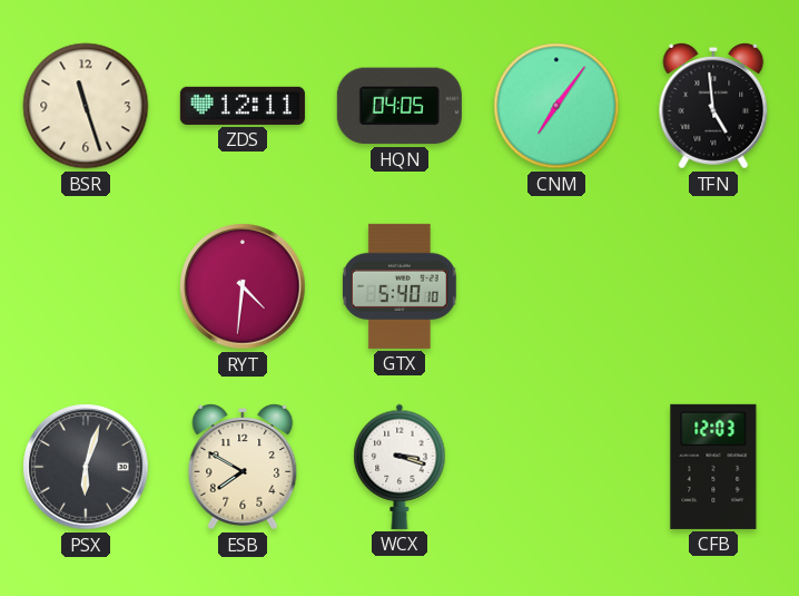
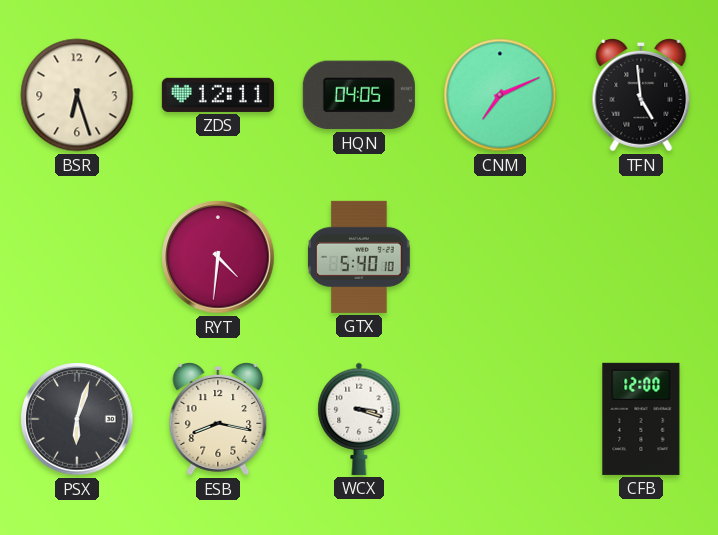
BSR: 11:27 -> 6:27
CNM: 7:06 -> 7:11
ESB: 7:50 -> 8:17
CFB: 12:03 -> 12:00
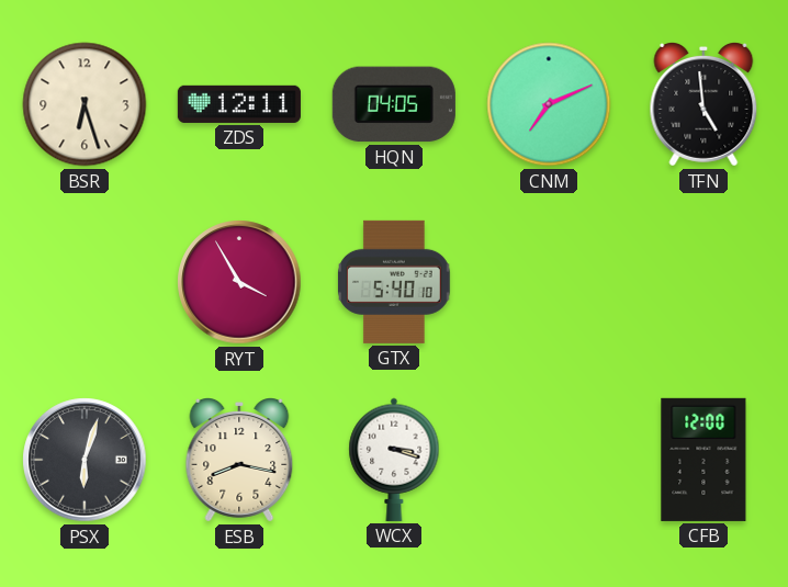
RYT: 4:31 -> 3:55
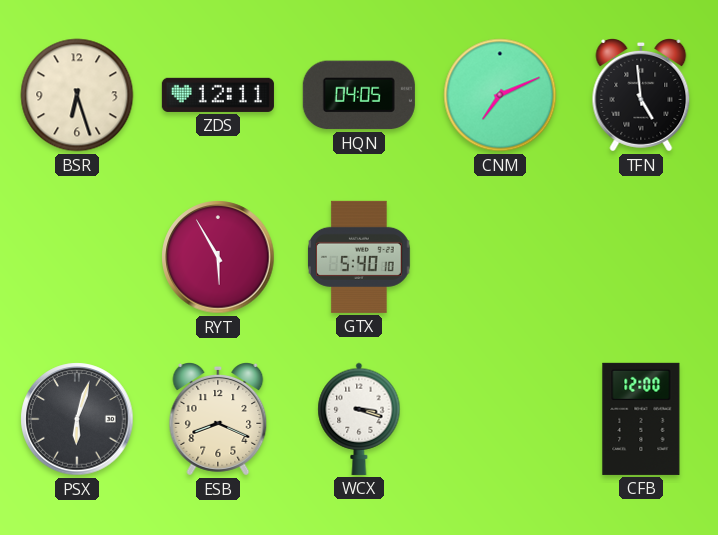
RYT: 3:55 -> 5:55
ESB: 8:17 -> 8:19
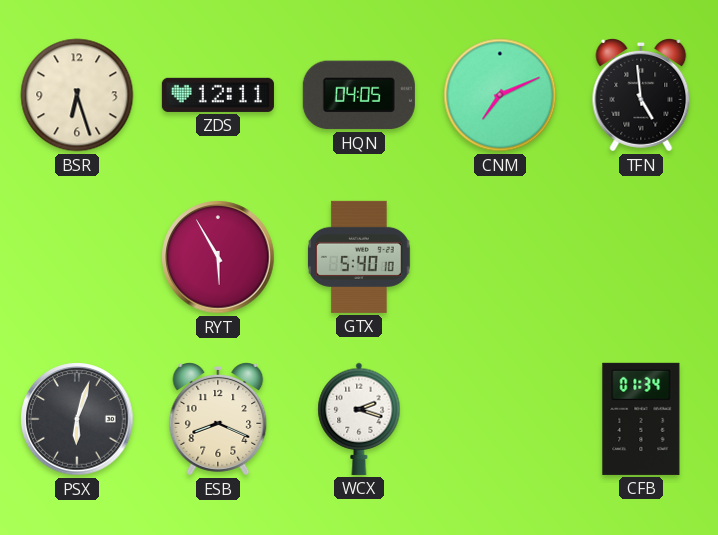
WCX: 3:18 -> 2:18
CFB: 12:00 -> 01:34
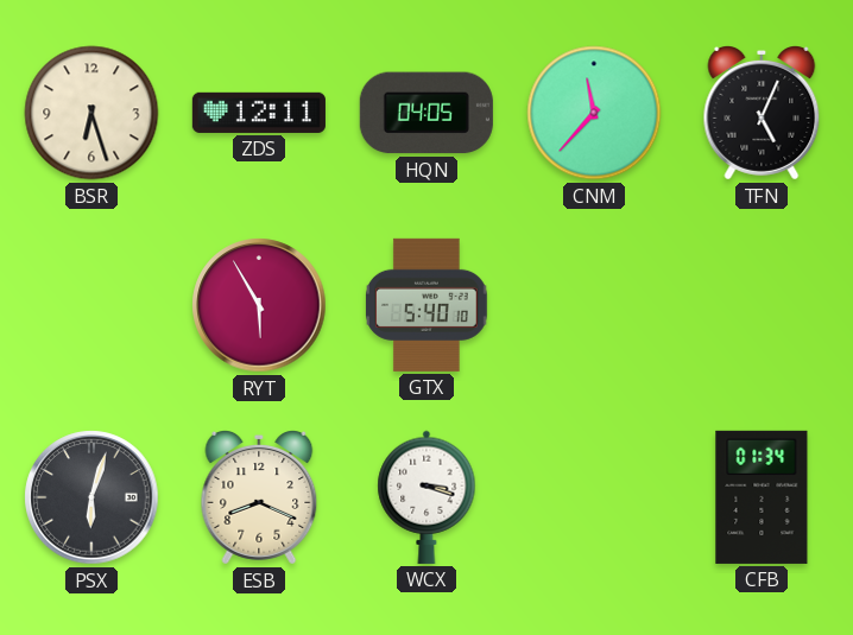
CNM: 7:11 -> 11:37
TFN: 4:59 -> 5:04
WCX: 2:18 -> 3:18
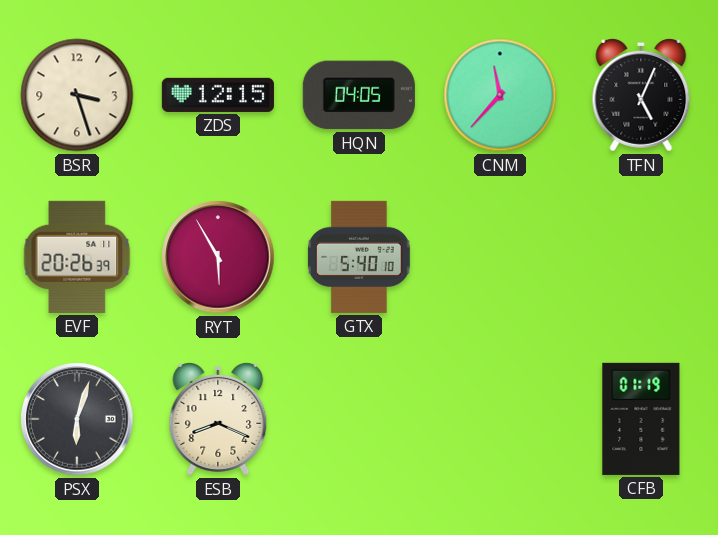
BSR: 6:27 -> 3:27
ZDS: 12:11 -> 12:15
EVF: none -> 20:26
WCX: 3:18 -> none
CFB: 01:34 -> 01:19
